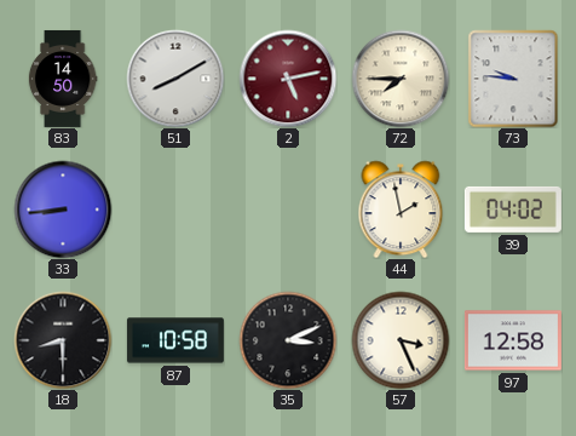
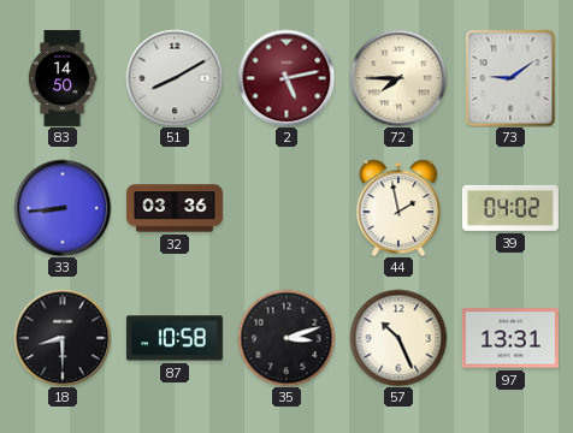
73: 9:46 -> 9:09
32: none -> 03:36
35: 3:11 -> 3:12
57: 3:26 -> 10:26
97: 12:58 -> 13:31
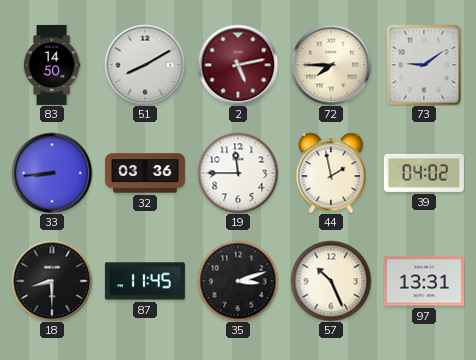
19: none -> 11:45
87: 10:58 -> 11:45
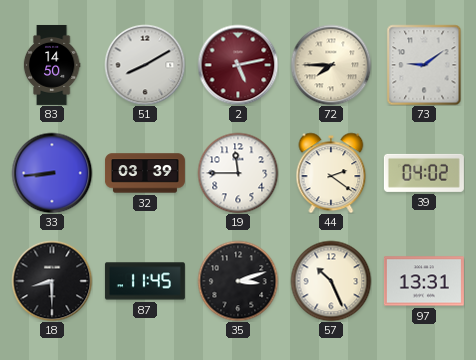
32: 03:36 -> 03:39
44: 1:58 -> 2:21
